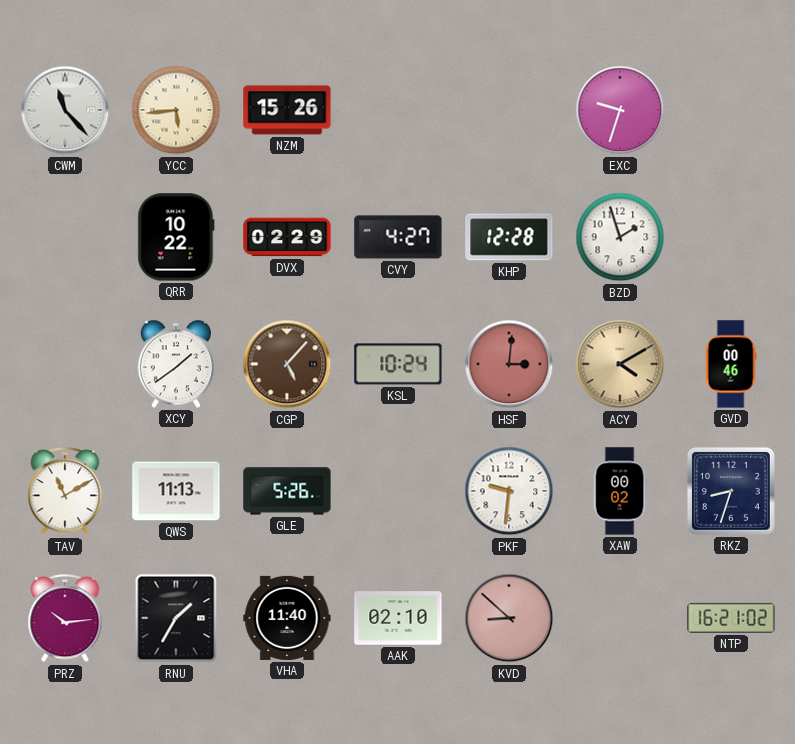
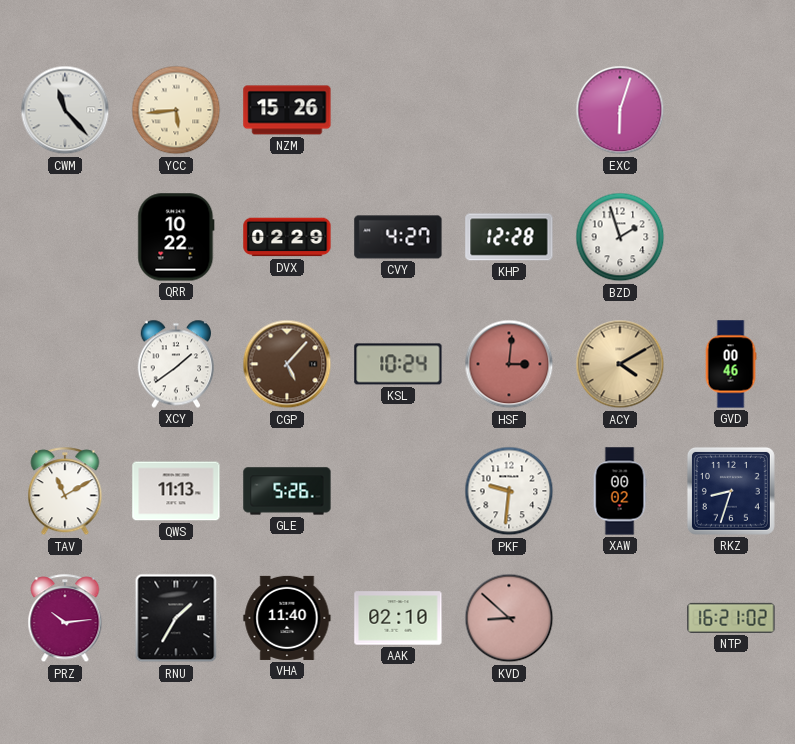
EXC: 9:33 -> 6:03
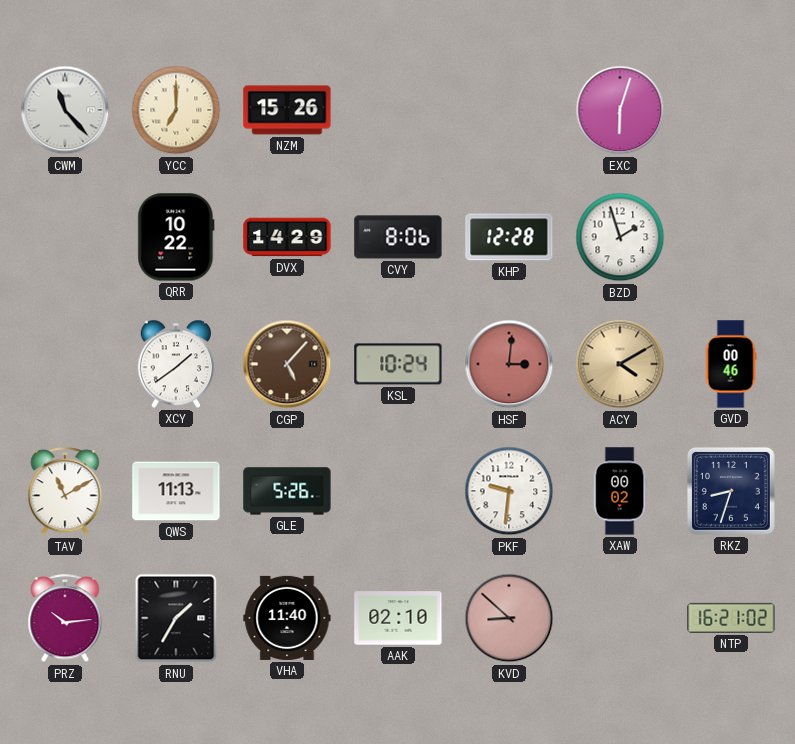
YCC: 5:44 -> 7:00
DVX: 02:29 -> 14:29
CVY: 4:27 -> 8:06
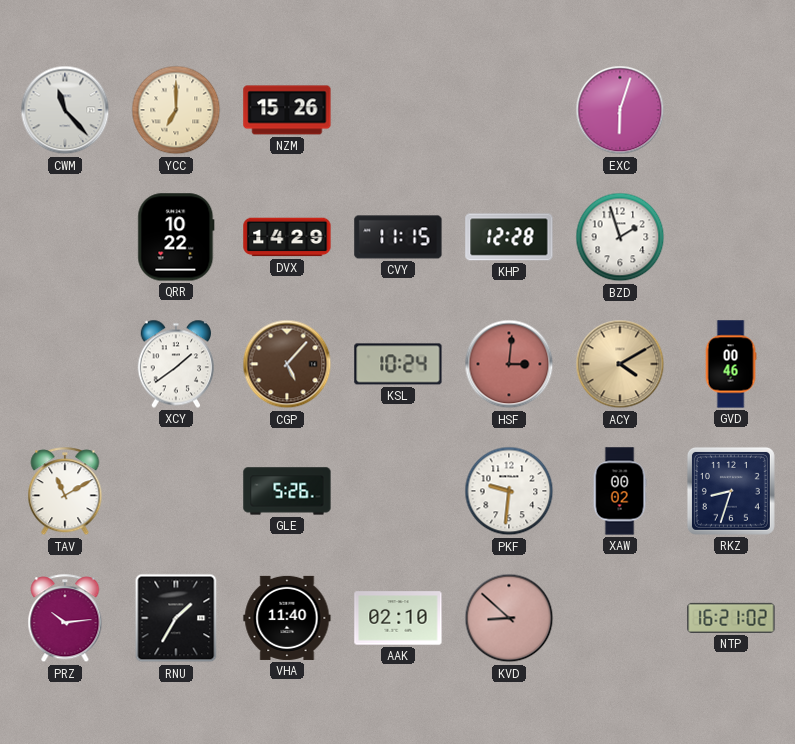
CVY: 8:06 -> 11:15
QWS: 11:13 -> none
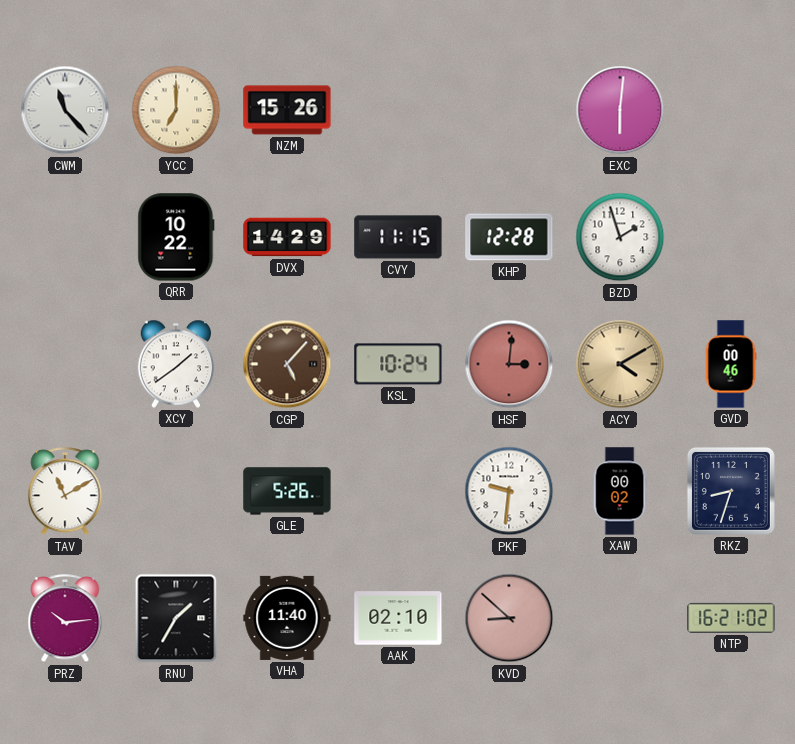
EXC: 6:03 -> 6:01
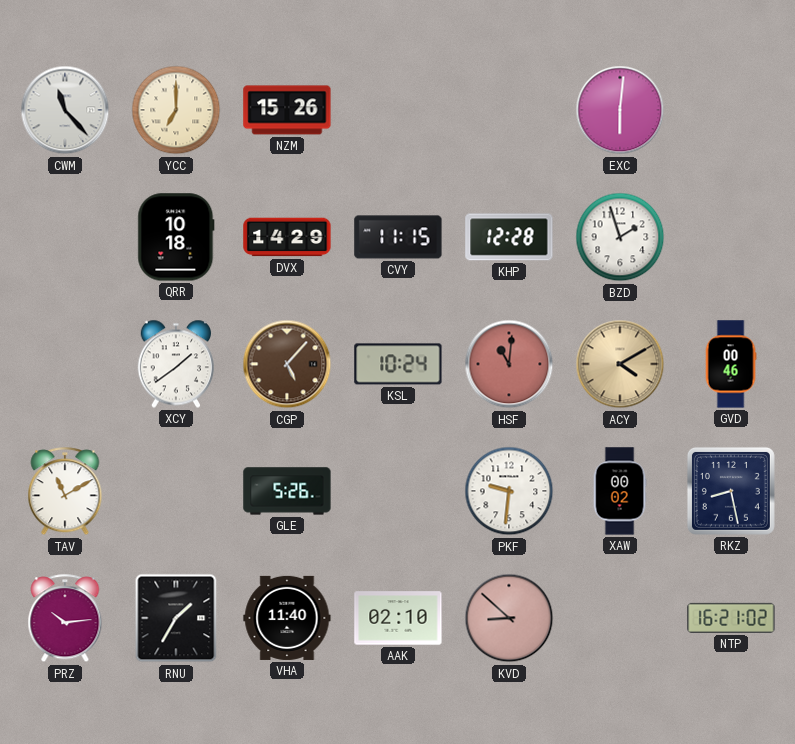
QRR: 10:22 -> 10:18
HSF: 3:01 -> 11:01
RKZ: 8:33 -> 8:28
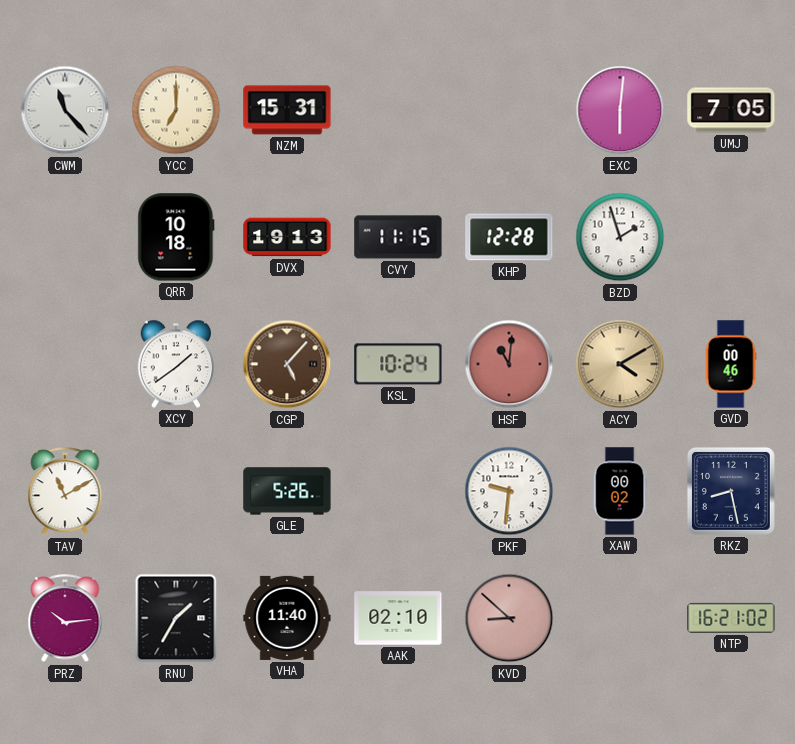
NZM: 15:26 -> 15:31
UMJ: none -> 7:05
DVX: 14:29 -> 19:13
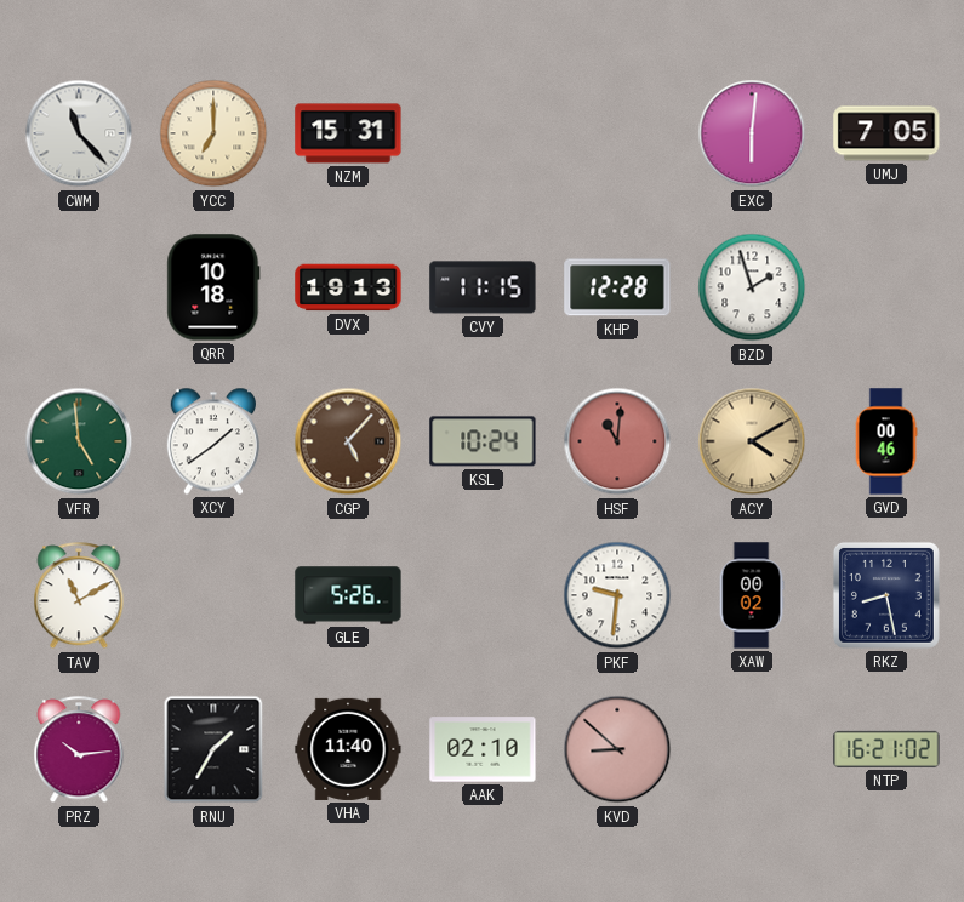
VFR: none -> 4:59
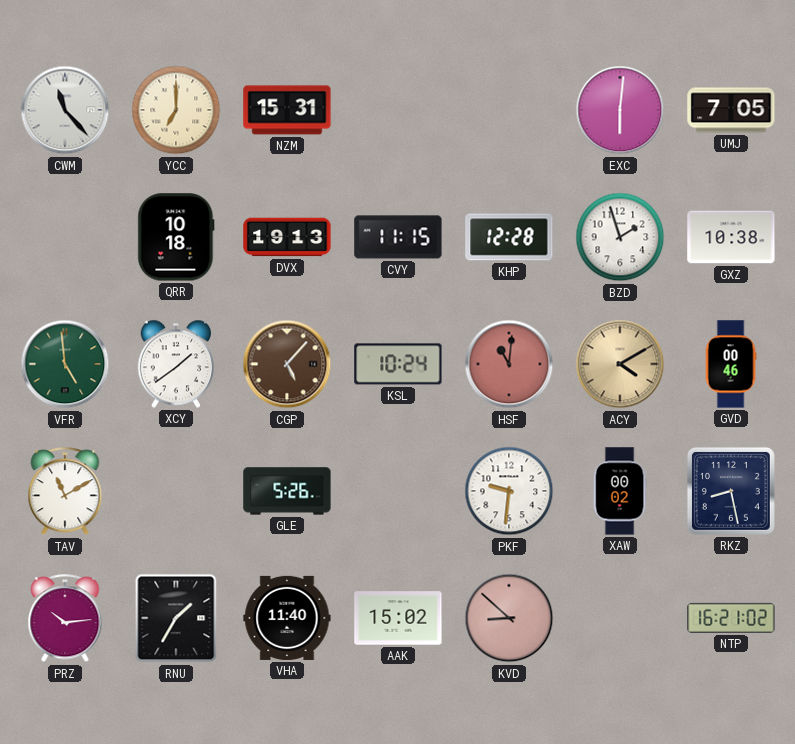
GXZ: none -> 10:38
AAK: 02:10 -> 15:02
